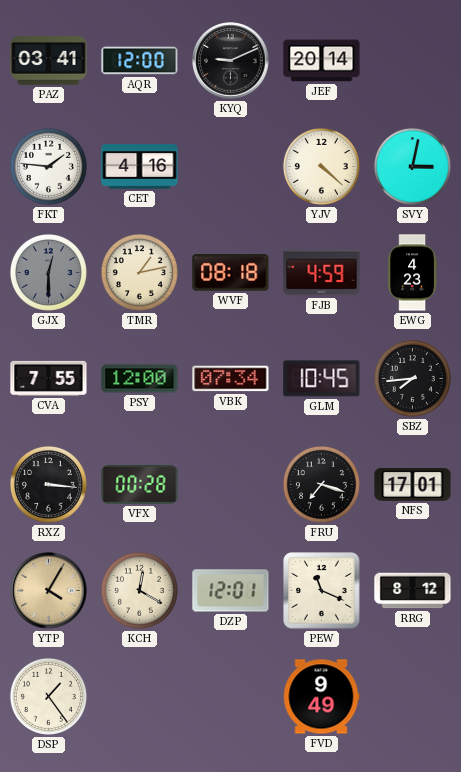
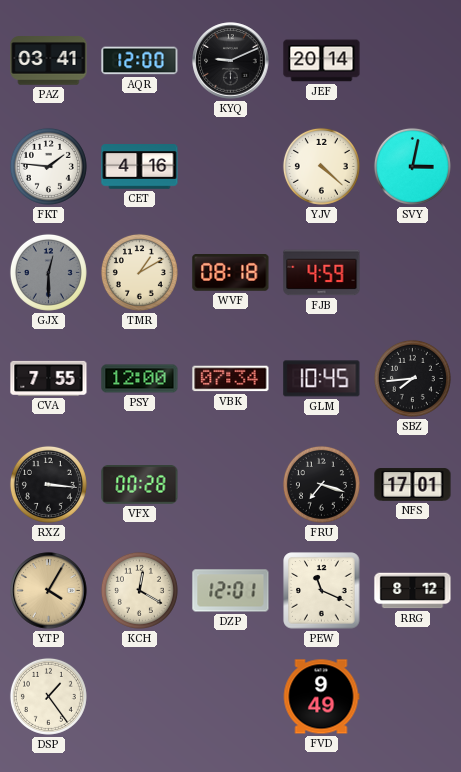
TMR: 1:13 -> 1:10
EWG: 4:23 -> none
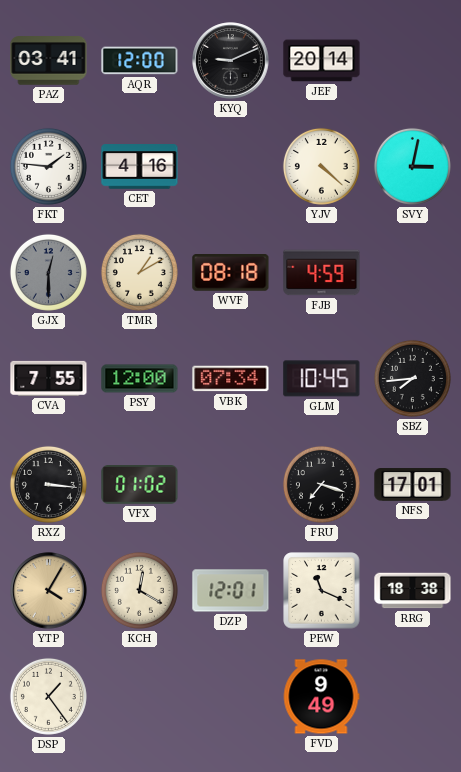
VFX: 00:28 -> 01:02
RRG: 8:12 -> 18:38
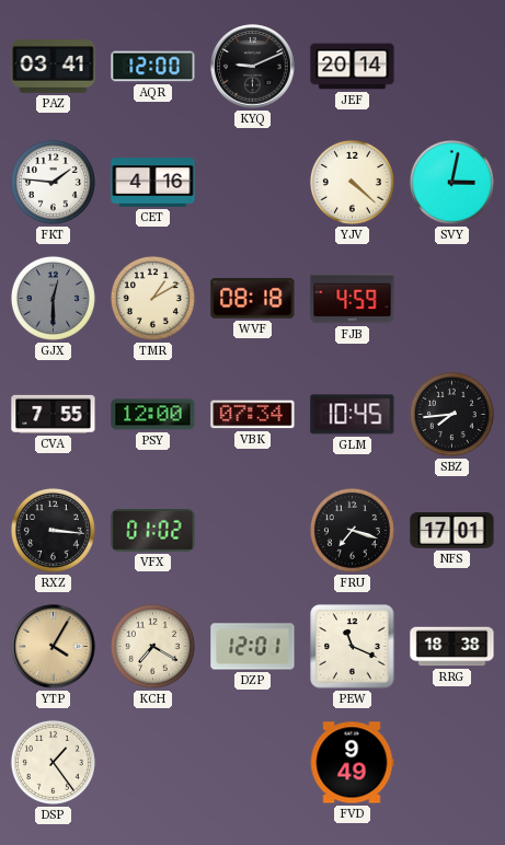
KCH: 12:20 -> 7:20
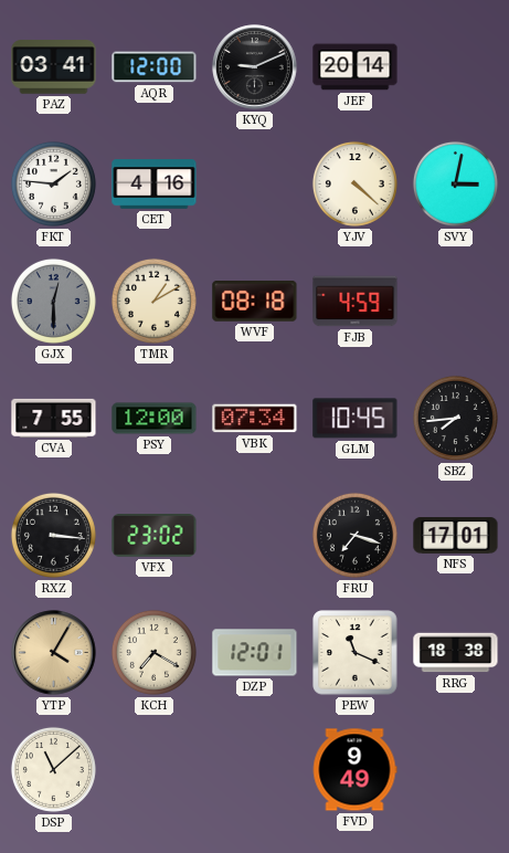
VFX: 01:02 -> 23:02
DSP: 1:24 -> 11:08
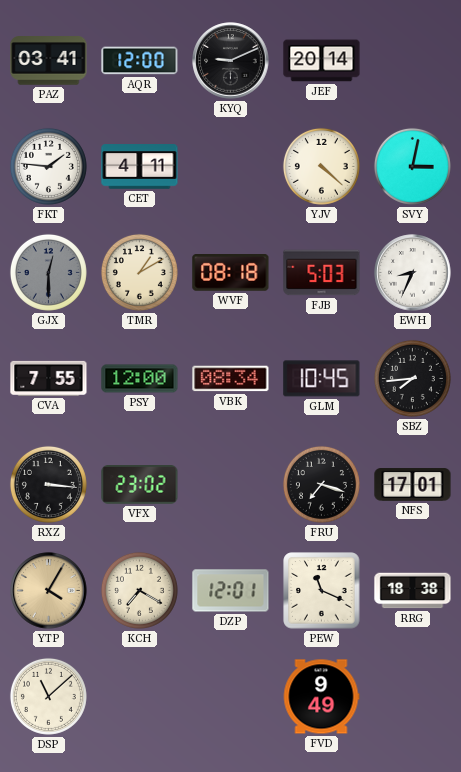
CET: 4:16 -> 4:11
FJB: 4:59 -> 5:03
EWH: none -> 8:34
VBK: 07:34 -> 08:34
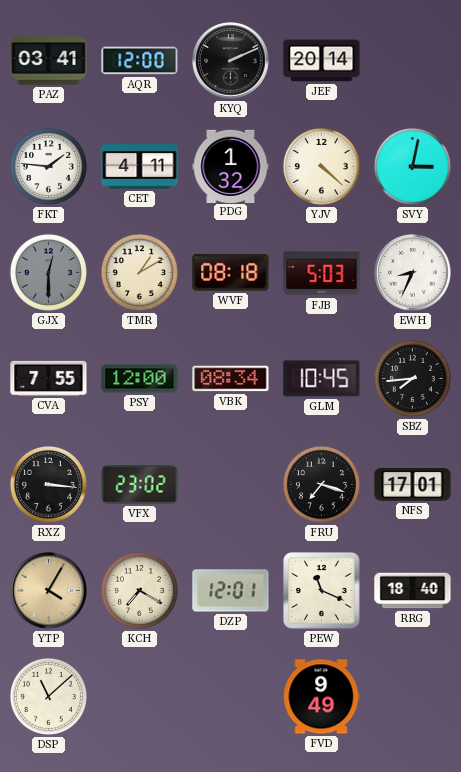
KYQ: 9:11 -> 2:11
PDG: none -> 1:32
RRG: 18:38 -> 18:40
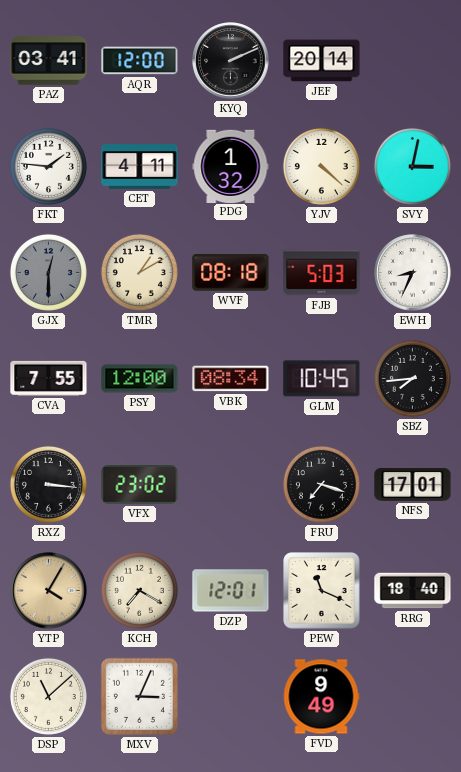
MXV: none -> 3:04
